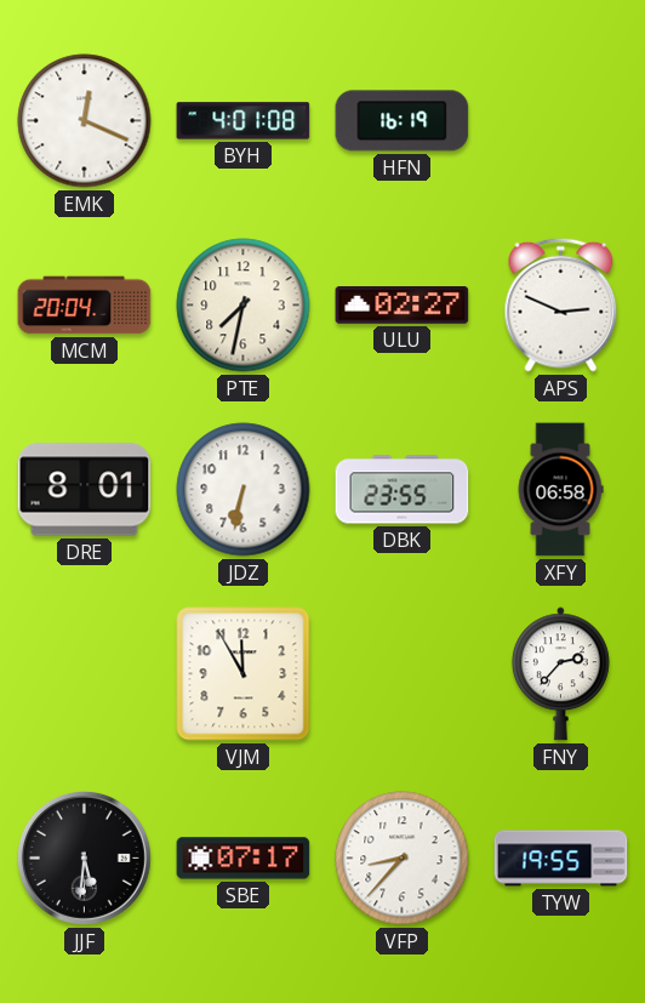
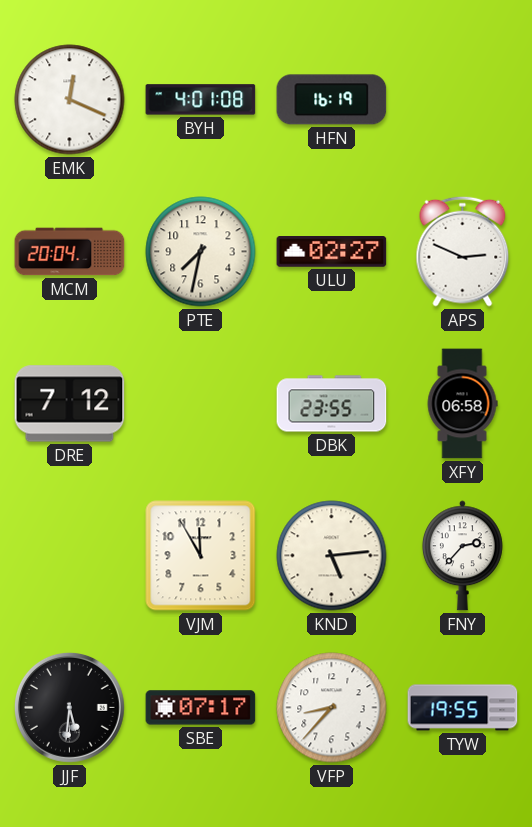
DRE: 8:01 -> 7:12
JDZ: 6:32 -> none
KND: none -> 5:14
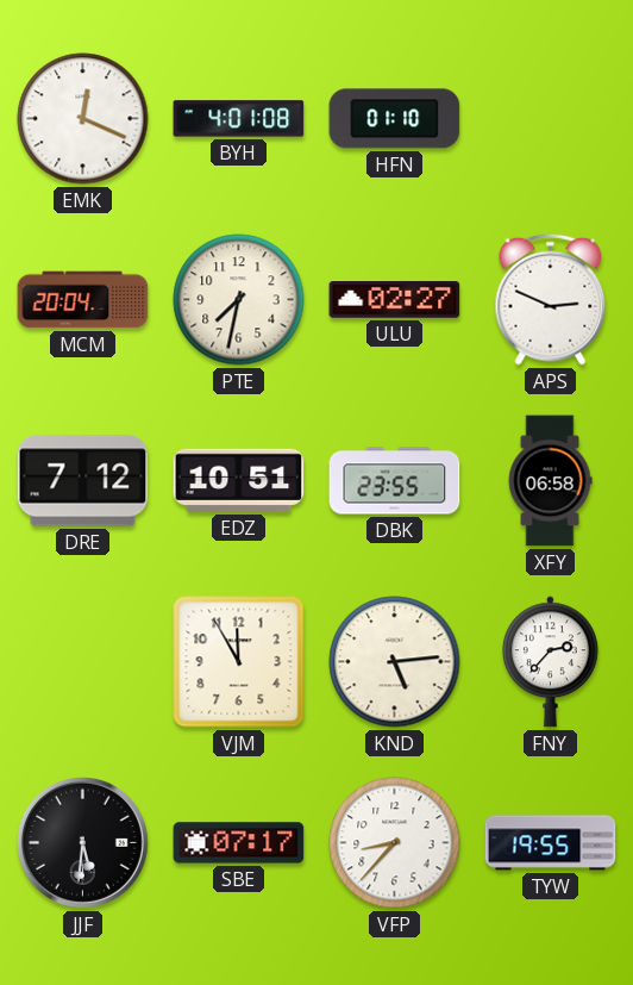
HFN: 16:19 -> 01:10
EDZ: none -> 10:51
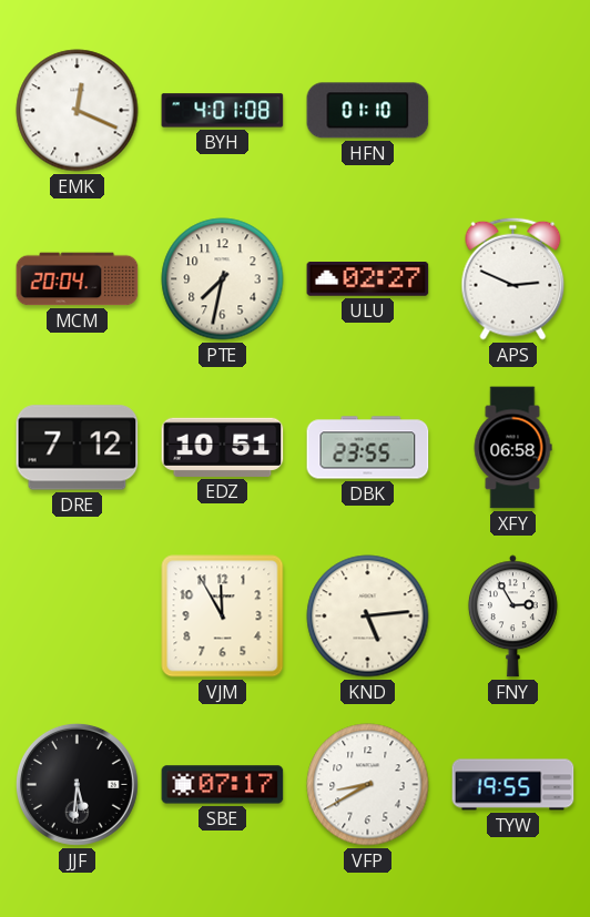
FNY: 2:37 -> 2:55
VFP: 8:37 -> 8:40
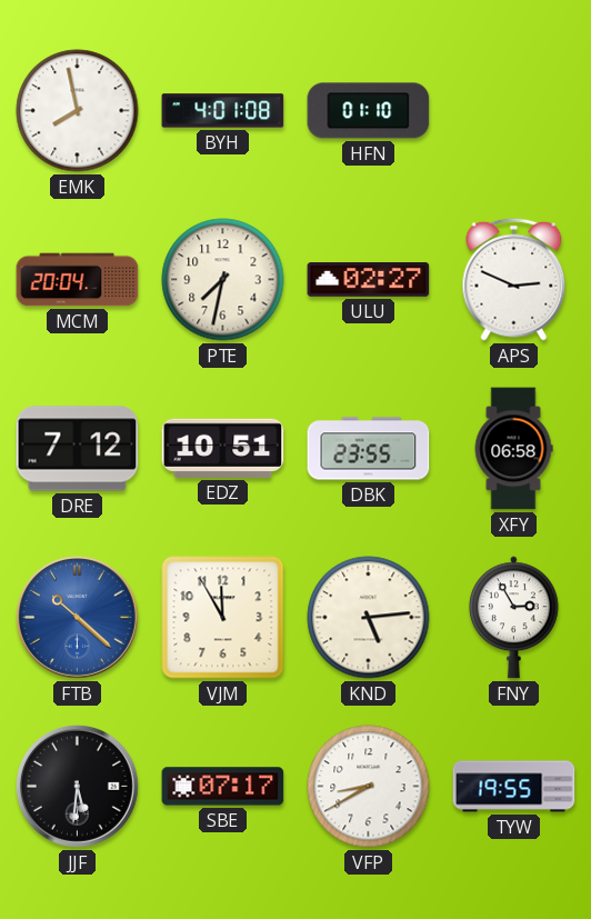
EMK: 12:19 -> 7:58
FTB: none -> 10:22
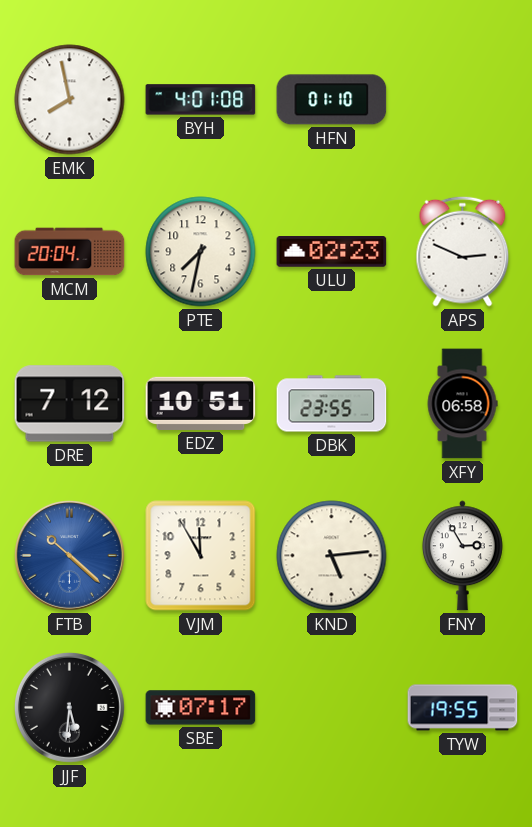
ULU: 02:27 -> 02:23
VFP: 8:40 -> none
